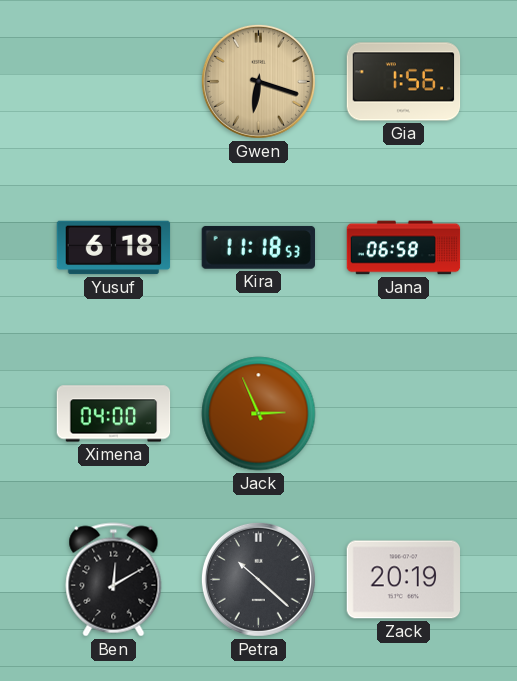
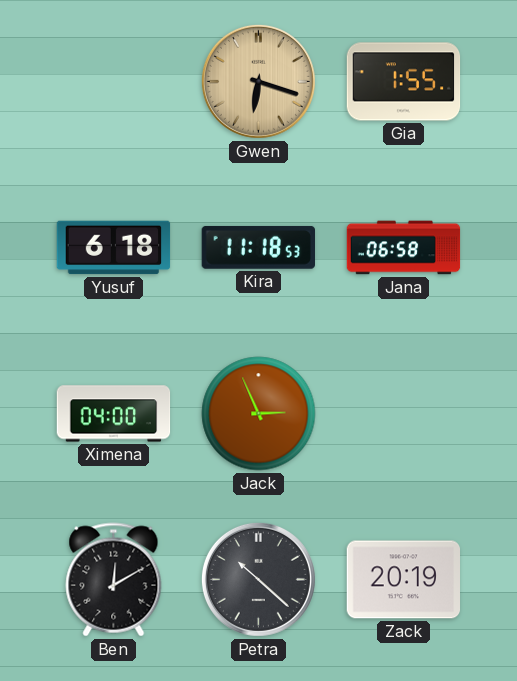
Gia: 1:56 -> 1:55
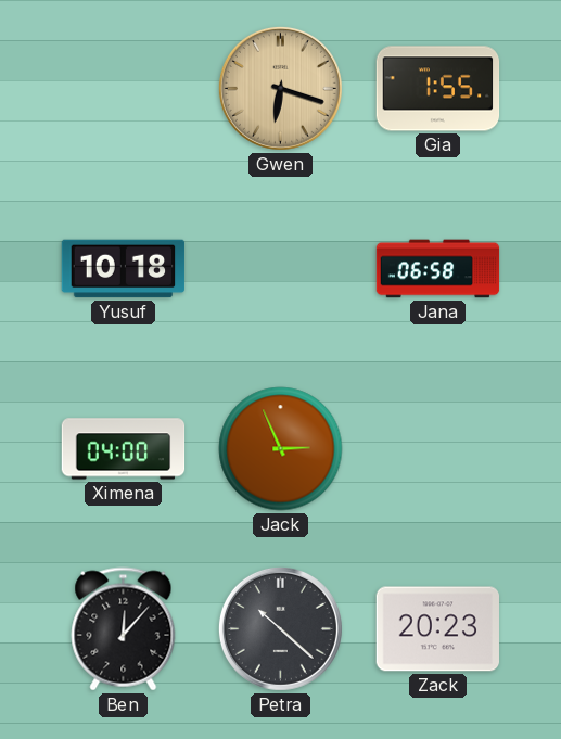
Yusuf: 6:18 -> 10:18
Kira: 11:18 -> none
Ben: 12:10 -> 12:07
Zack: 20:19 -> 20:23
